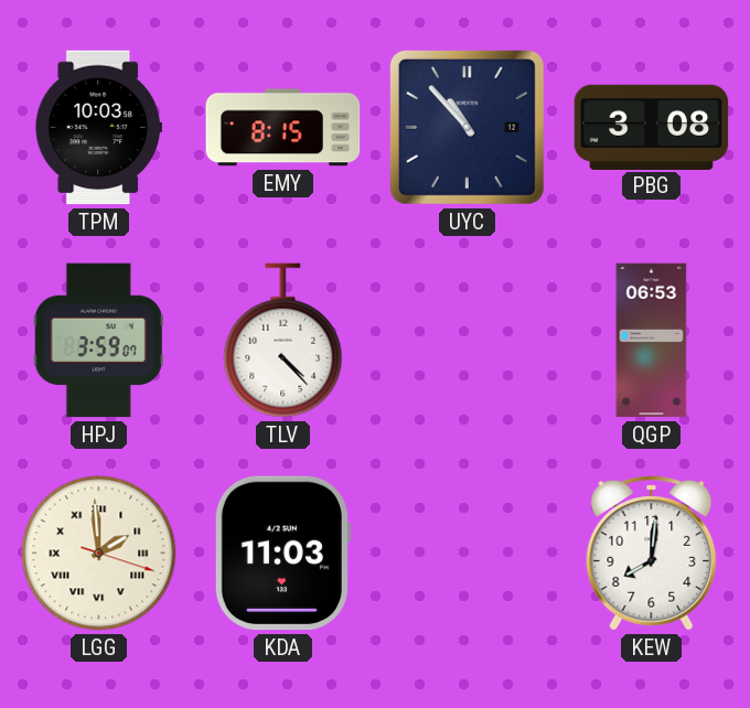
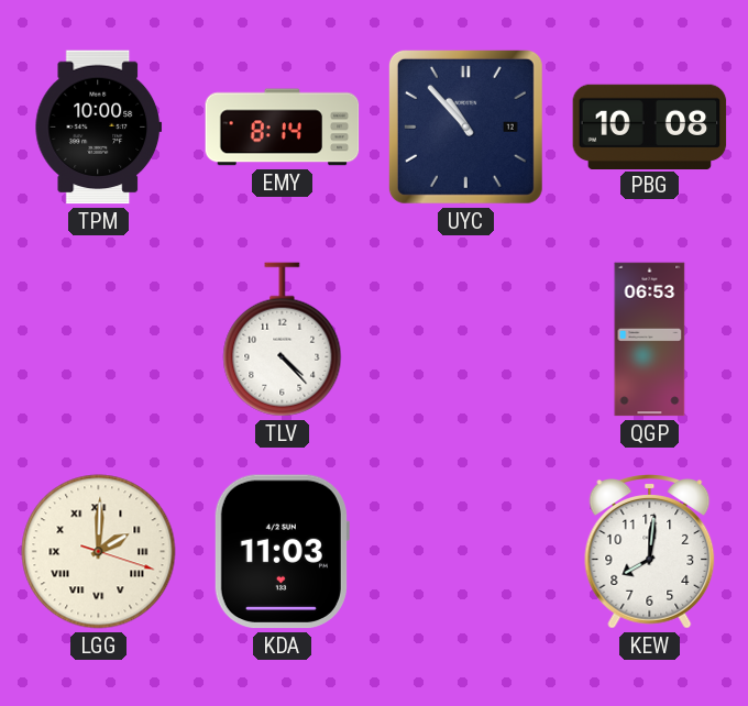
TPM: 10:03 -> 10:00
EMY: 8:15 -> 8:14
PBG: 3:08 -> 10:08
HPJ: 3:59 -> none
LGG: 1:59 -> 2:00
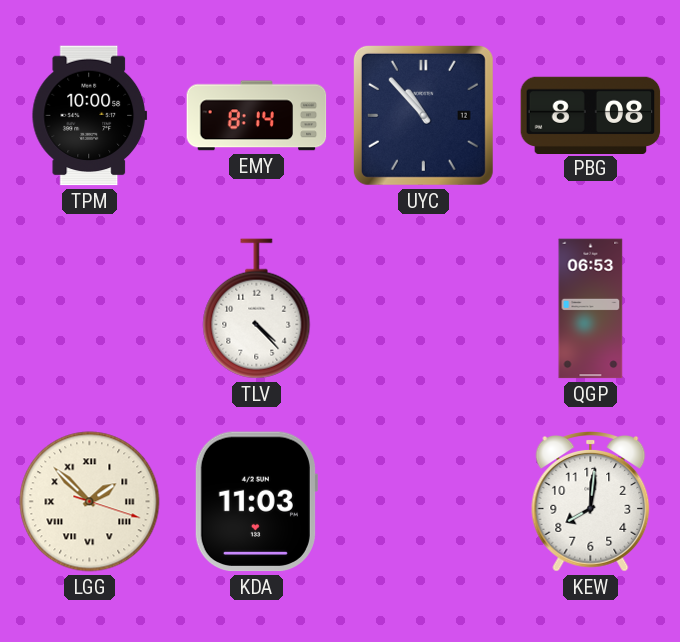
PBG: 10:08 -> 8:08
LGG: 2:00 -> 1:52
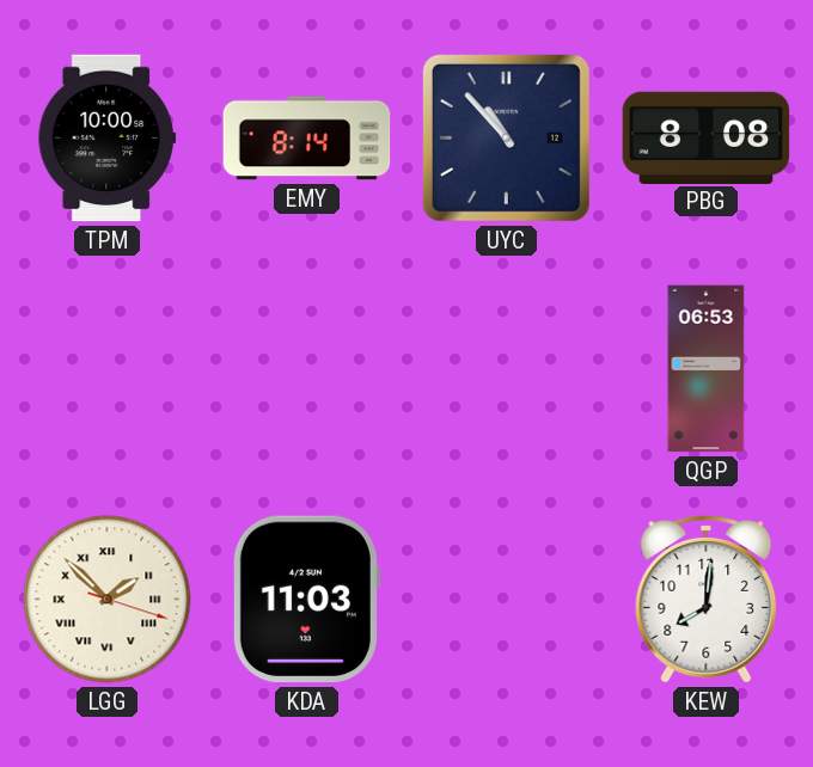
TLV: 4:23 -> none
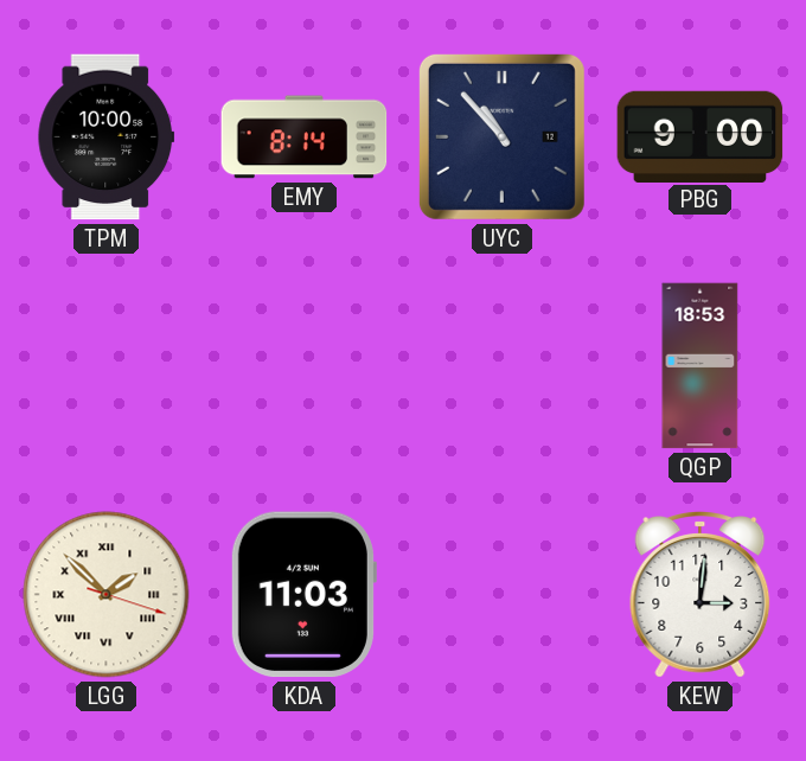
PBG: 8:08 -> 9:00
QGP: 06:53 -> 18:53
KEW: 8:01 -> 3:01
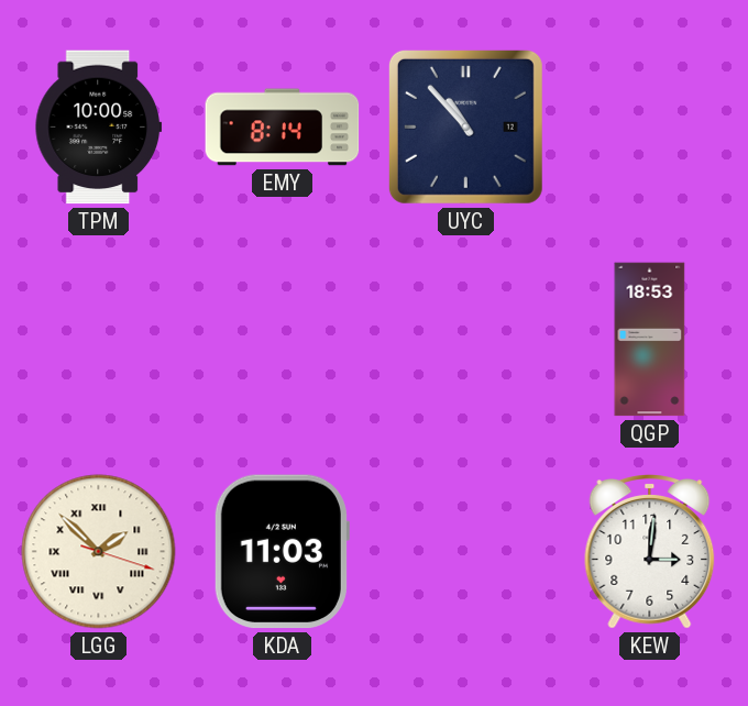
PBG: 9:00 -> none
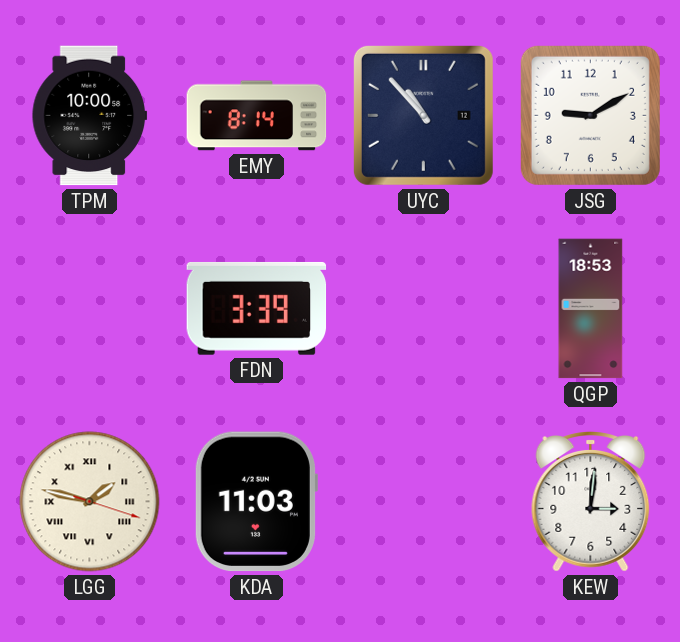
JSG: none -> 9:10
FDN: none -> 3:39
LGG: 1:52 -> 1:47
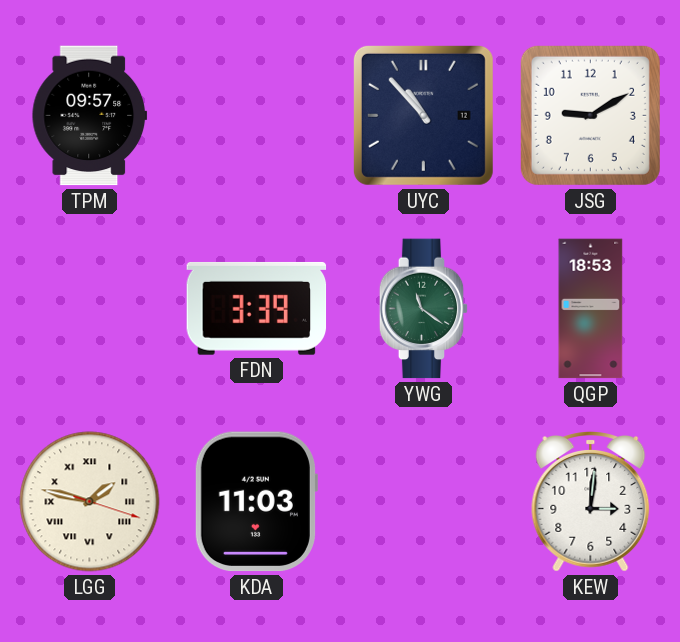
TPM: 10:00 -> 09:57
EMY: 8:14 -> none
YWG: none -> 11:21
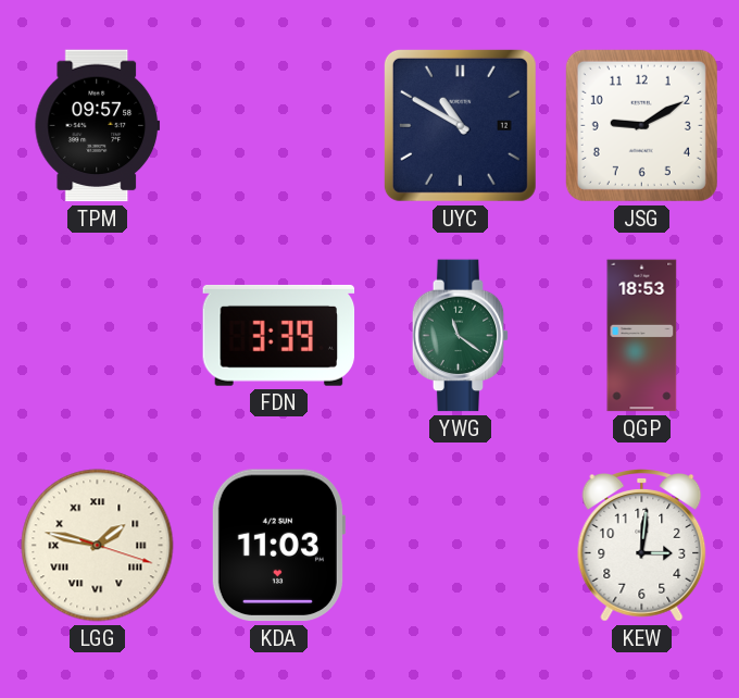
UYC: 10:53 -> 10:50
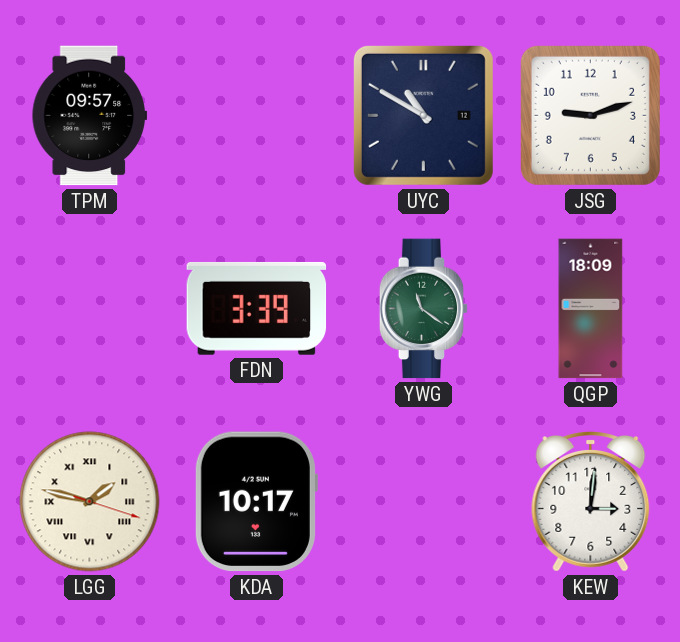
JSG: 9:10 -> 9:12
QGP: 18:53 -> 18:09
KDA: 11:03 -> 10:17
